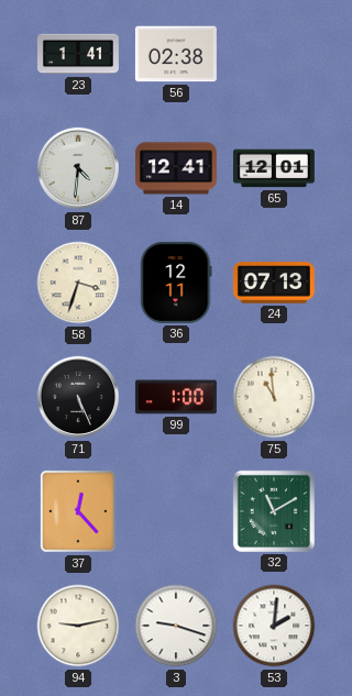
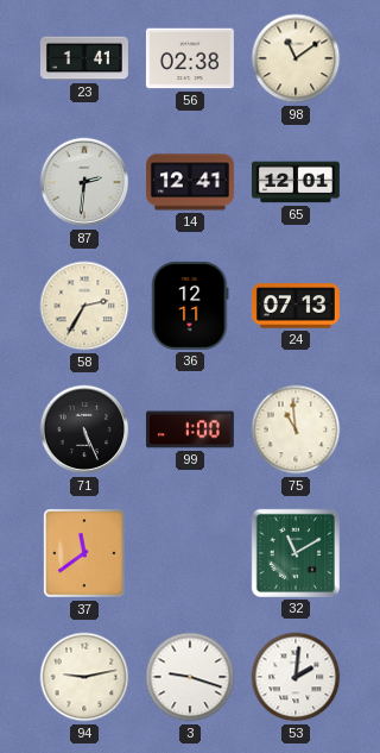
98: none -> 11:09
87: 4:31 -> 2:31
58: 3:33 -> 2:35
37: 12:23 -> 11:39
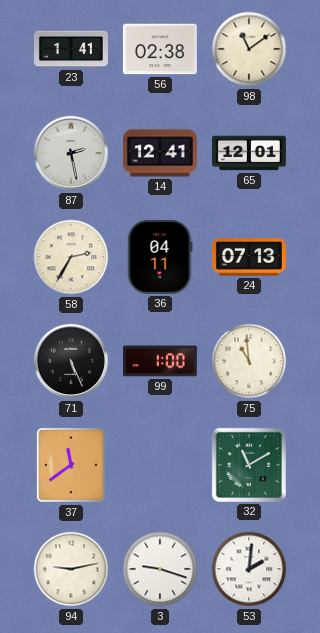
87: 2:31 -> 2:28
36: 12:11 -> 04:11
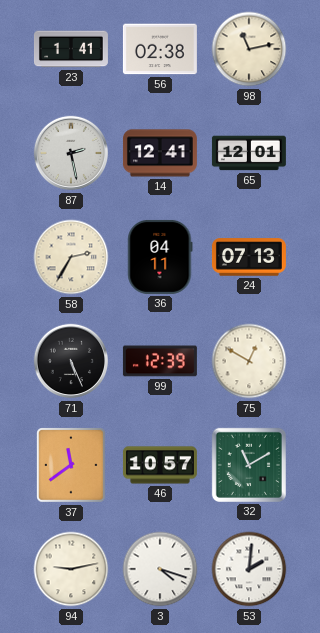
98: 11:09 -> 11:13
99: 1:00 -> 12:39
75: 10:59 -> 12:50
46: none -> 10:57
3: 9:18 -> 4:18
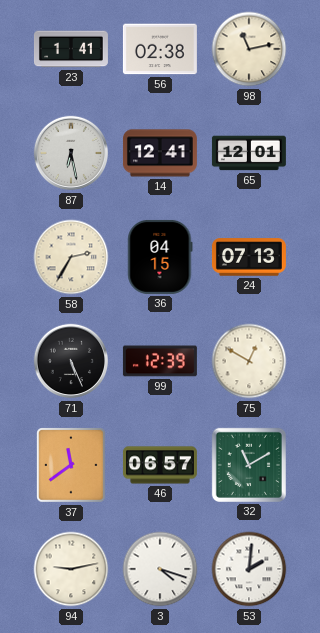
87: 2:28 -> 6:28
36: 04:11 -> 04:15
46: 10:57 -> 06:57
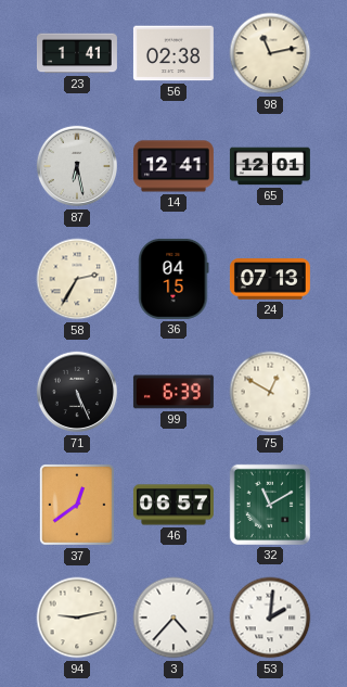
99: 12:39 -> 6:39
37: 11:39 -> 12:39
3: 4:18 -> 4:37
